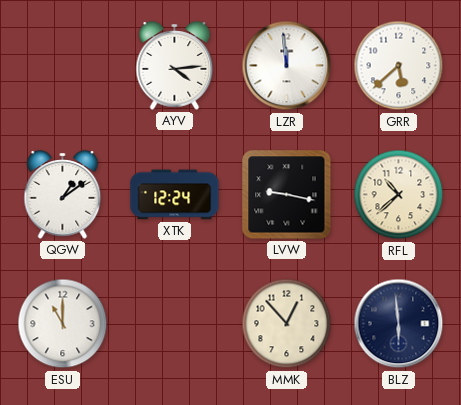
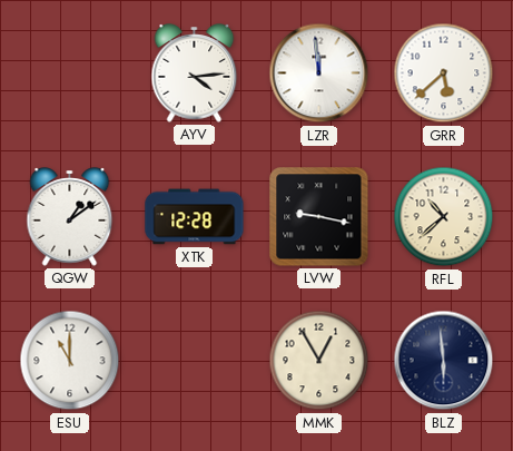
XTK: 12:24 -> 12:28
MMK: 12:53 -> 12:55
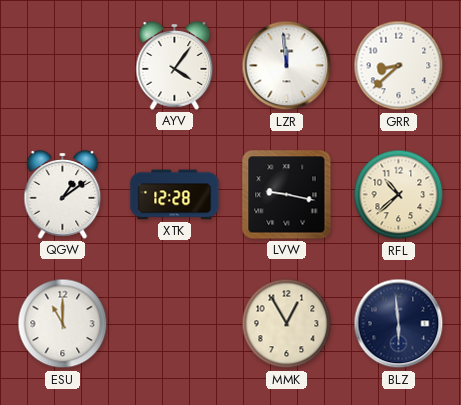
AYV: 4:14 -> 4:06
GRR: 5:38 -> 8:38
